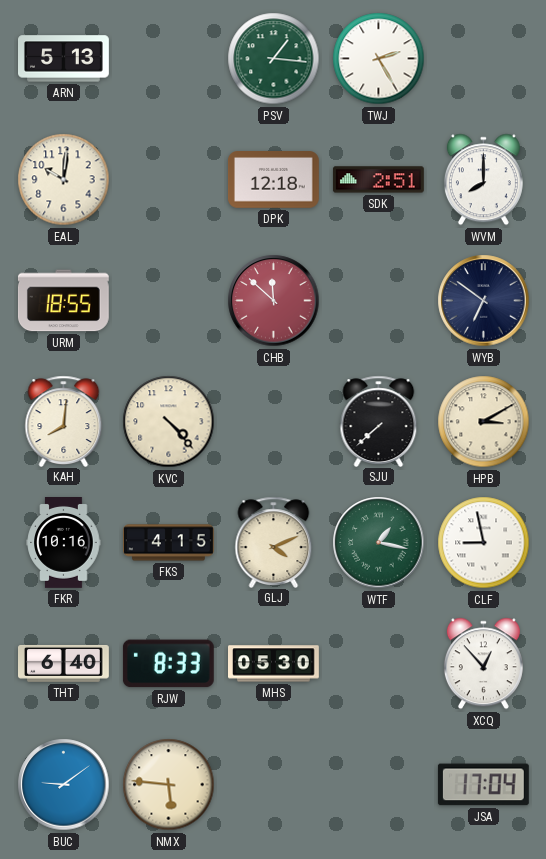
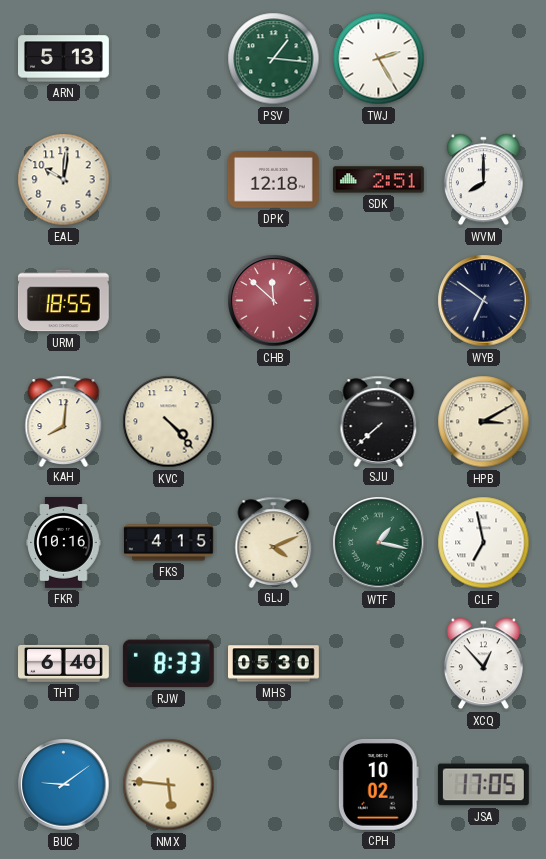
CLF: 8:58 -> 6:58
CPH: none -> 10:02
JSA: 17:04 -> 17:05
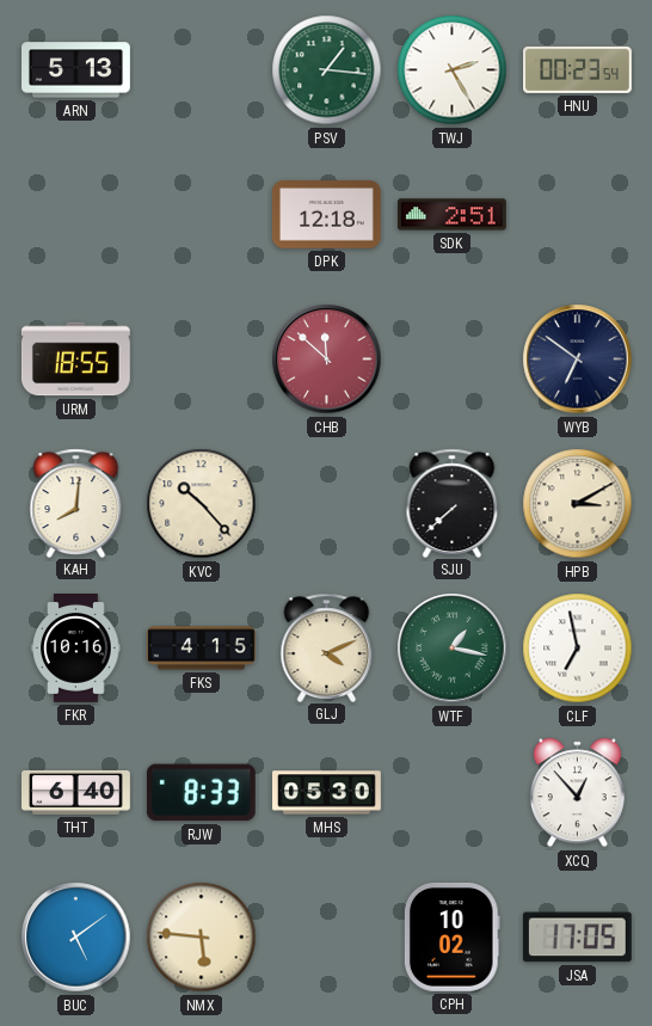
HNU: none -> 00:23
EAL: 10:01 -> none
WVM: 8:00 -> none
KVC: 4:23 -> 10:23
BUC: 9:09 -> 5:09
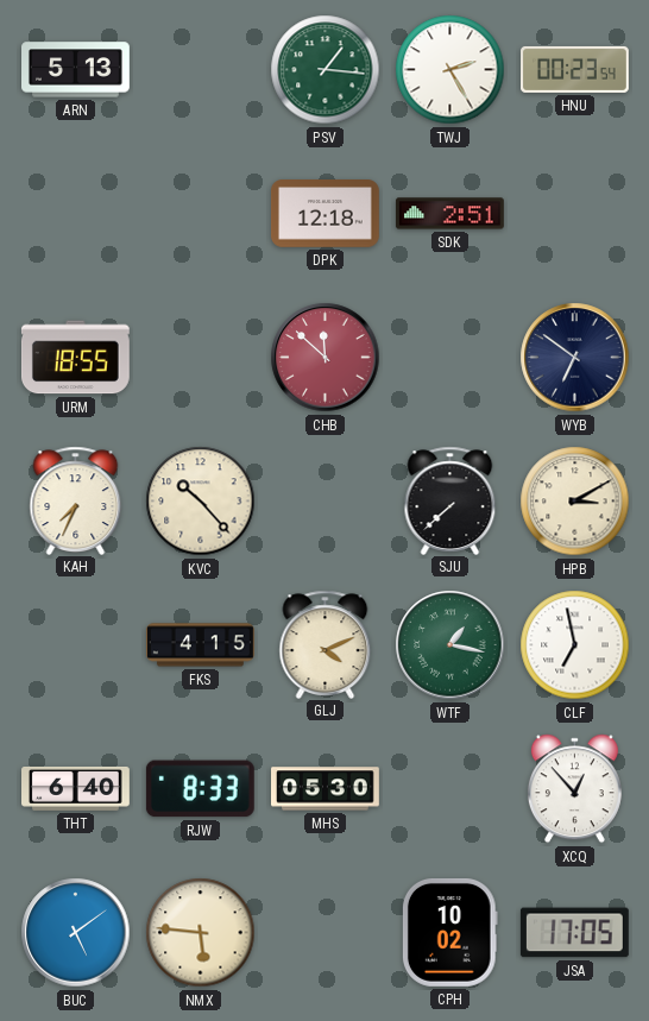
KAH: 8:01 -> 7:34
FKR: 10:16 -> none
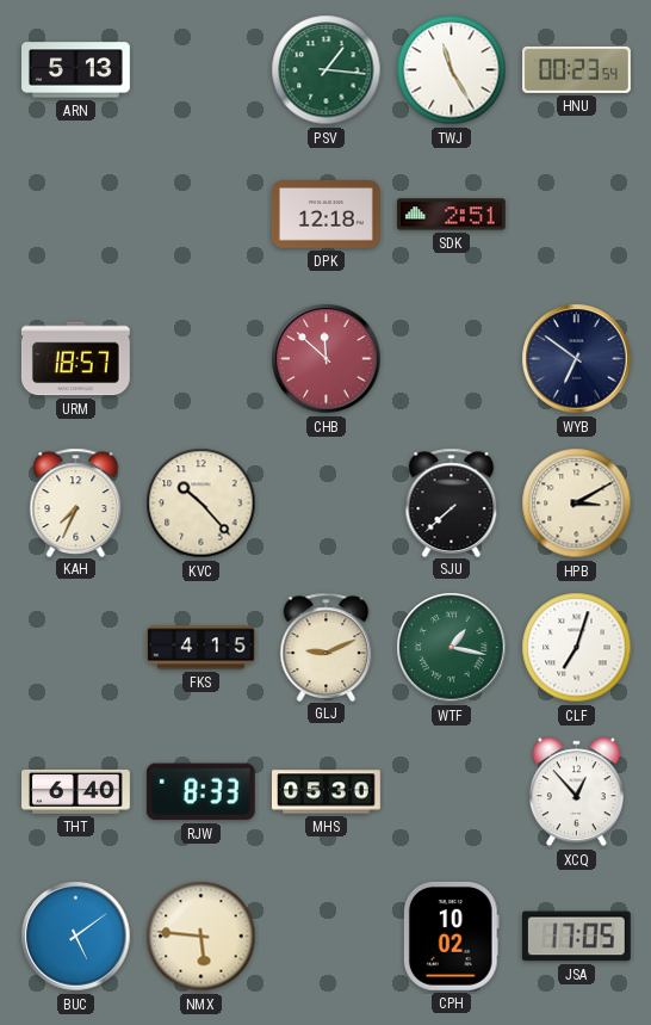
TWJ: 2:25 -> 11:25
URM: 18:55 -> 18:57
GLJ: 4:11 -> 9:11
CLF: 6:58 -> 7:03
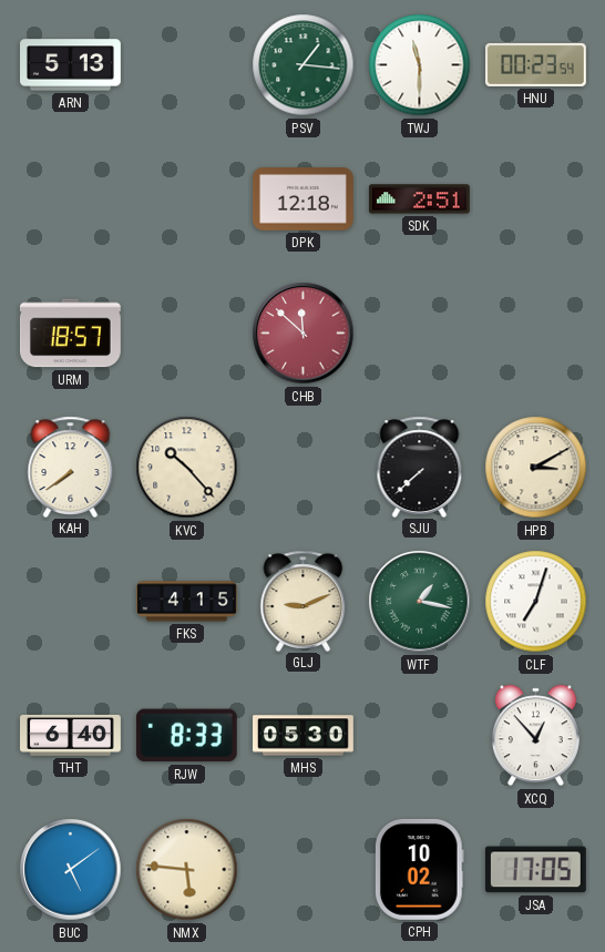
TWJ: 11:25 -> 11:30
WYB: 6:51 -> none
KAH: 7:34 -> 7:39
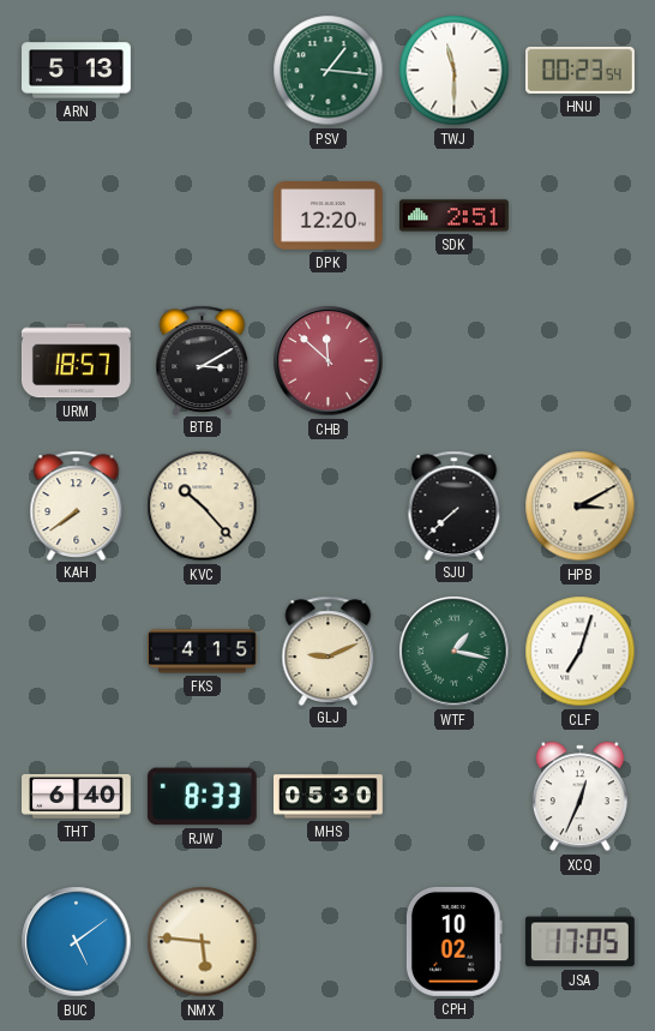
DPK: 12:18 -> 12:20
BTB: none -> 3:10
XCQ: 12:53 -> 12:34
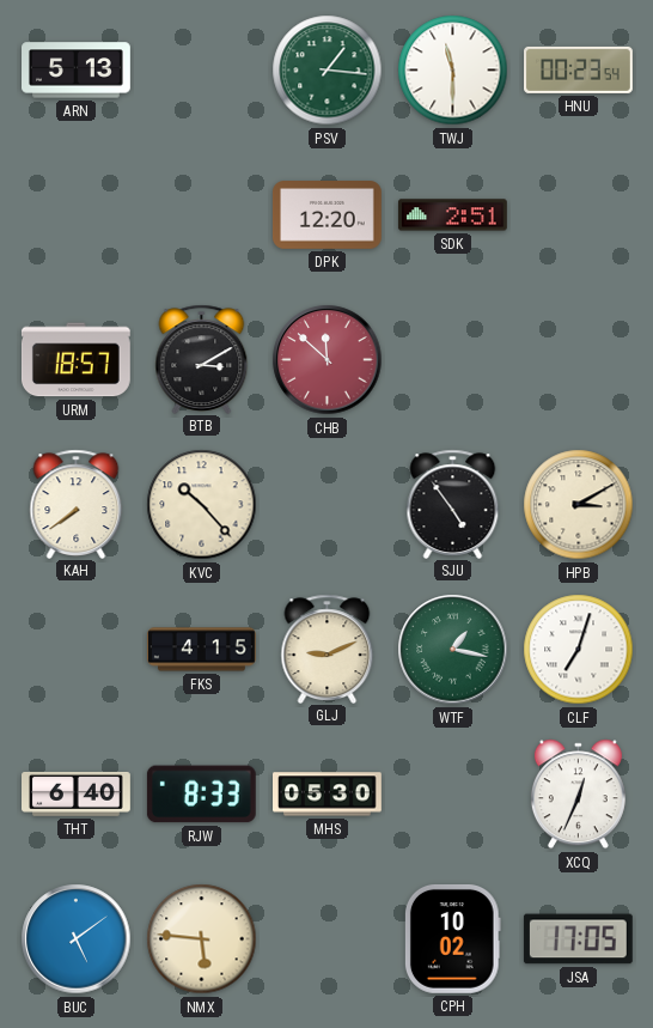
SJU: 7:38 -> 4:54
